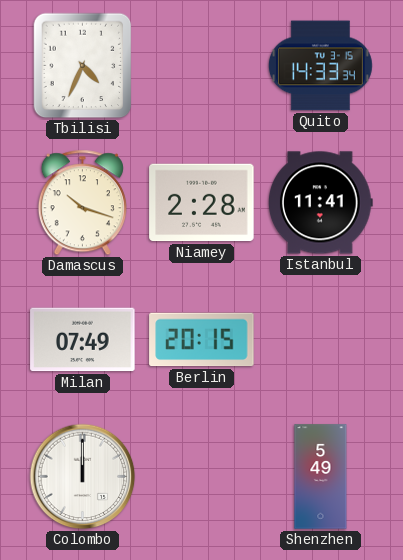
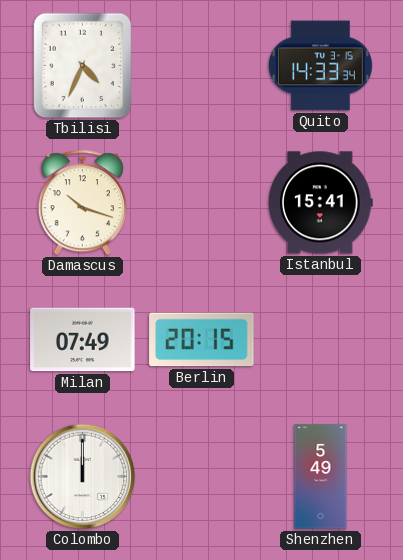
Niamey: 2:28 -> none
Istanbul: 11:41 -> 15:41
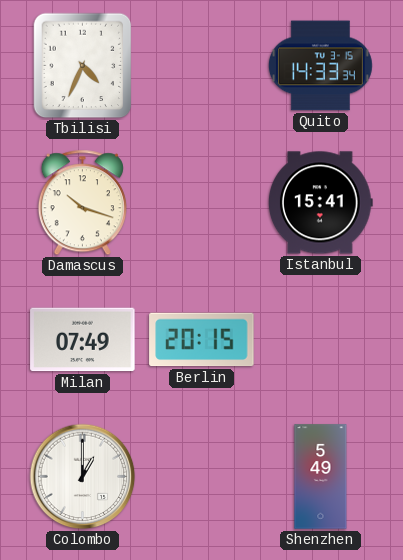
Colombo: 12:00 -> 1:00
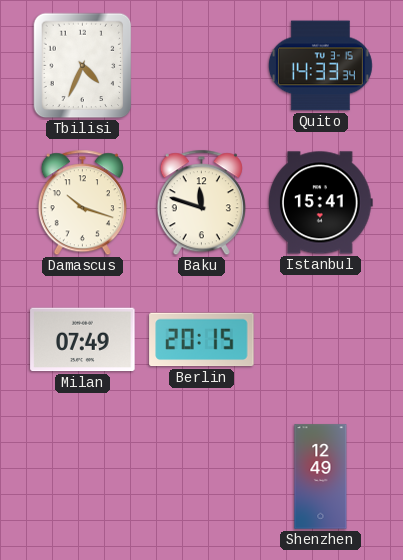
Baku: none -> 11:48
Colombo: 1:00 -> none
Shenzhen: 5:49 -> 12:49
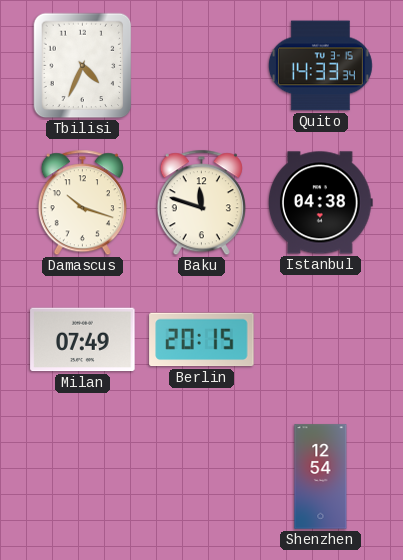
Istanbul: 15:41 -> 04:38
Shenzhen: 12:49 -> 12:54
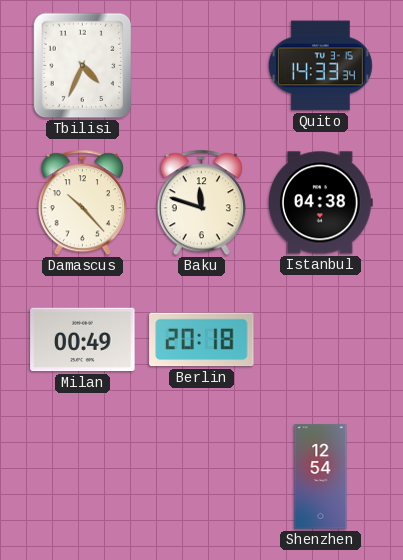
Damascus: 10:18 -> 10:23
Milan: 07:49 -> 00:49
Berlin: 20:15 -> 20:18
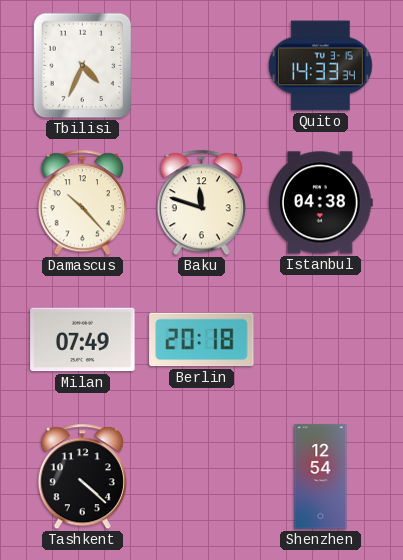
Milan: 00:49 -> 07:49
Tashkent: none -> 4:22
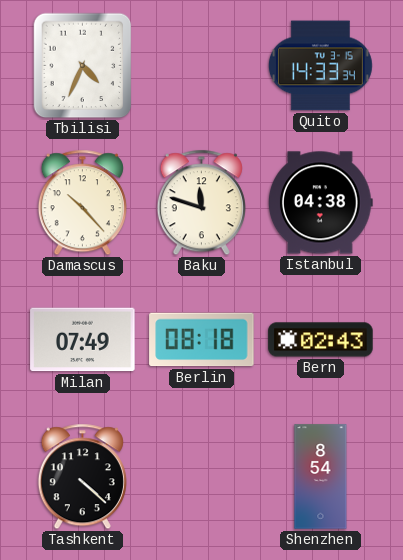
Berlin: 20:18 -> 08:18
Bern: none -> 02:43
Shenzhen: 12:54 -> 8:54
